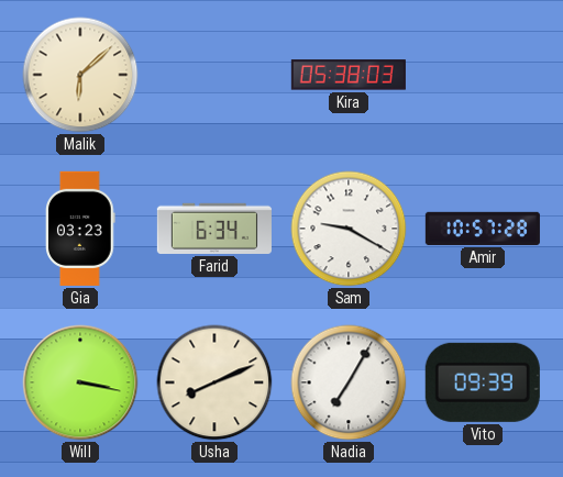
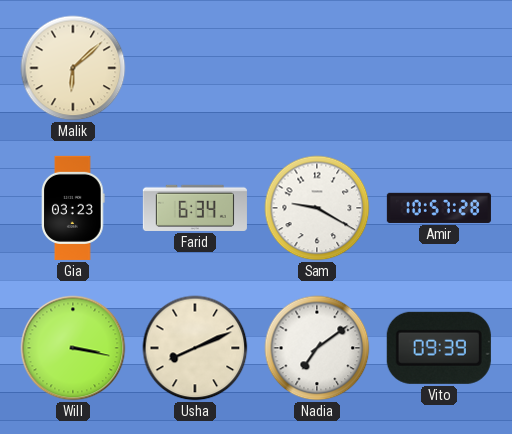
Kira: 05:38 -> none
Nadia: 7:05 -> 7:09
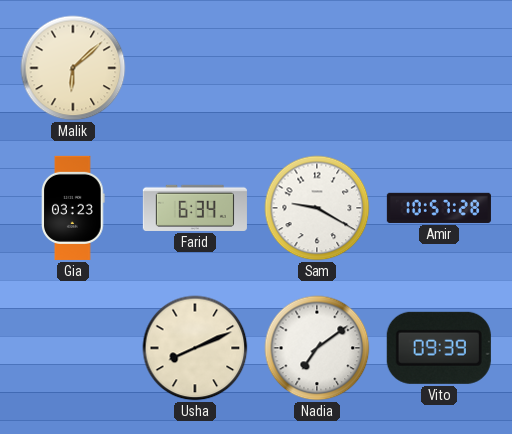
Will: 3:17 -> none
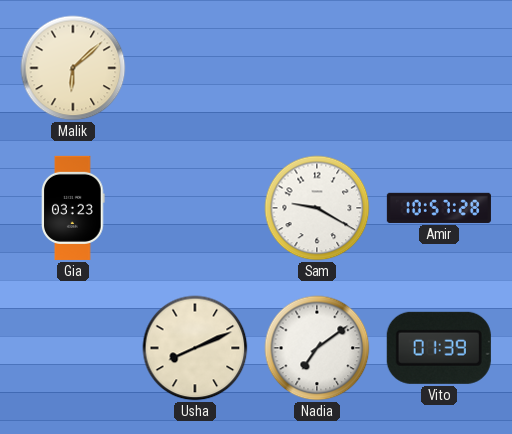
Farid: 6:34 -> none
Vito: 09:39 -> 01:39
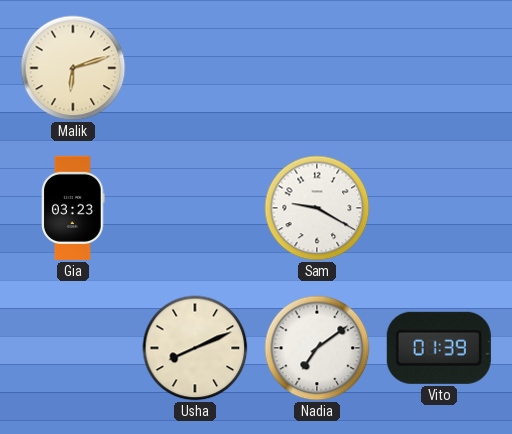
Malik: 6:08 -> 6:12
Amir: 10:57 -> none
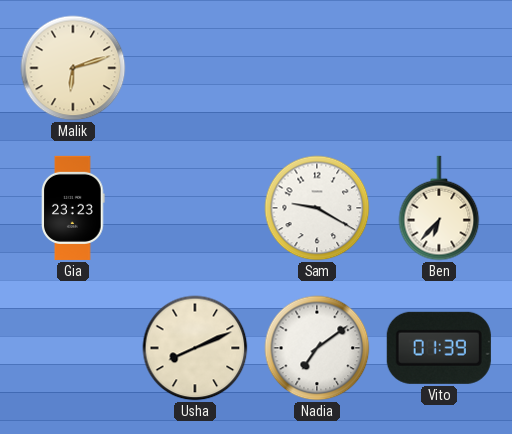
Gia: 03:23 -> 23:23
Ben: none -> 6:37
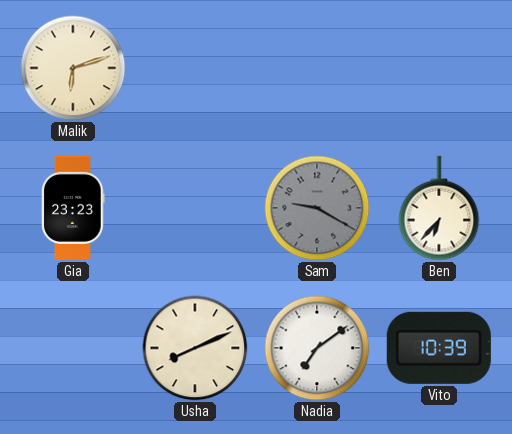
Sam dial: white -> grey
Vito: 01:39 -> 10:39
